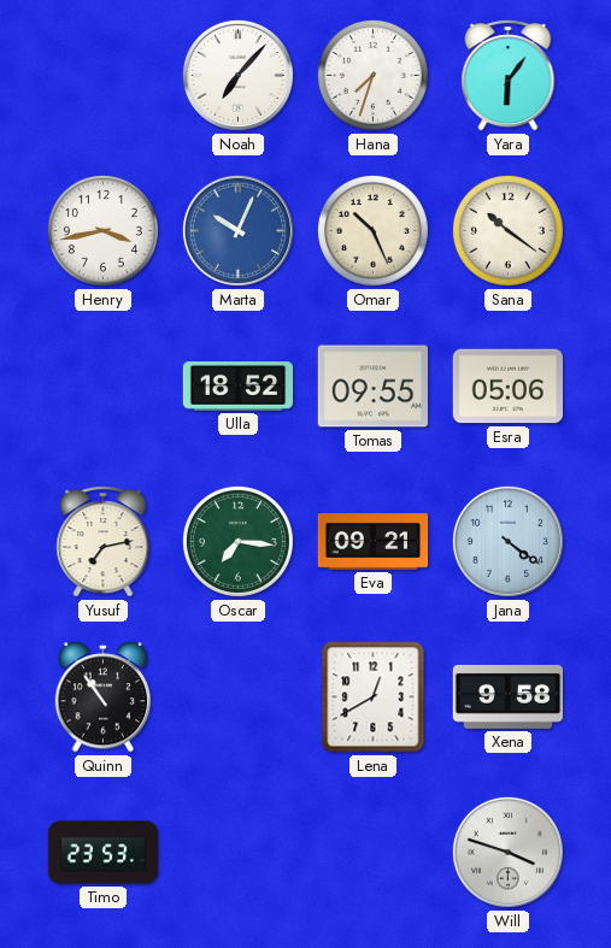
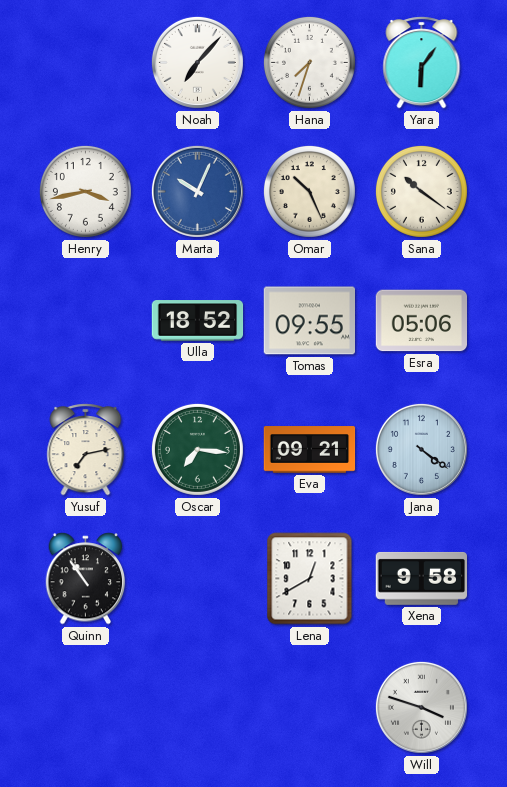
Timo: 23:53 -> none
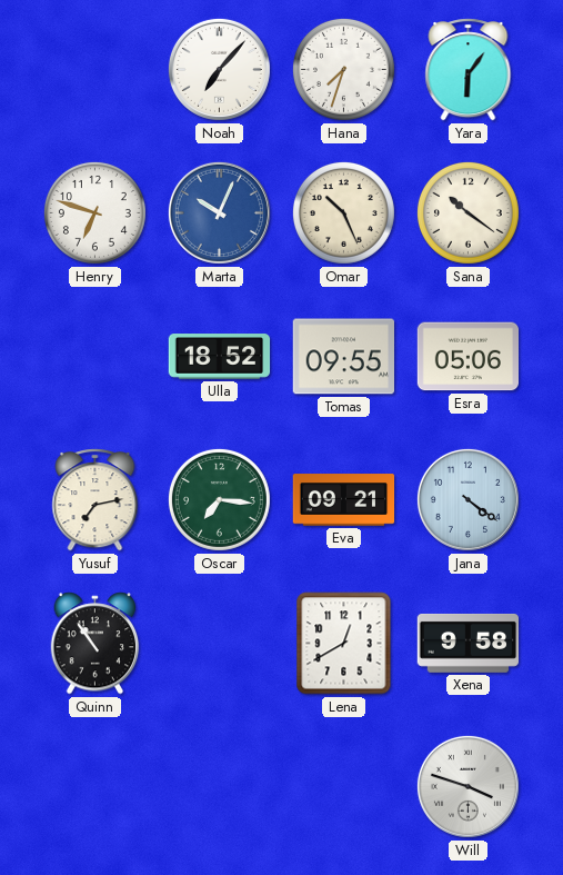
Henry: 3:43 -> 6:48
